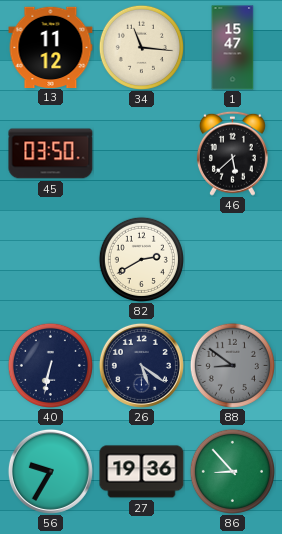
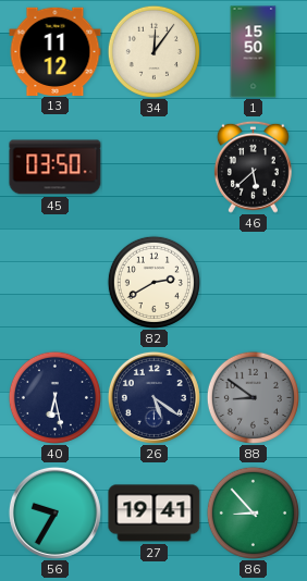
34: 11:16 -> 12:06
1: 15:47 -> 15:50
40: 6:32 -> 6:28
27: 19:36 -> 19:41
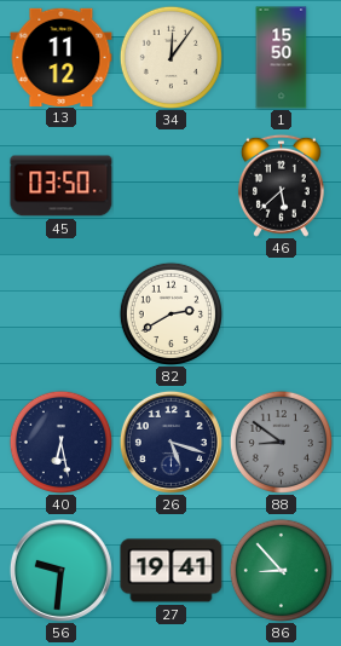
26: 5:21 -> 5:18
56: 9:35 -> 9:31
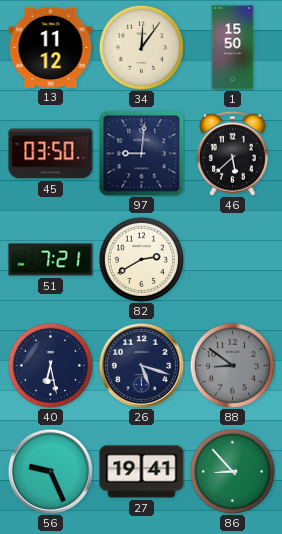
97: none -> 9:01
51: none -> 7:21
56: 9:31 -> 9:26
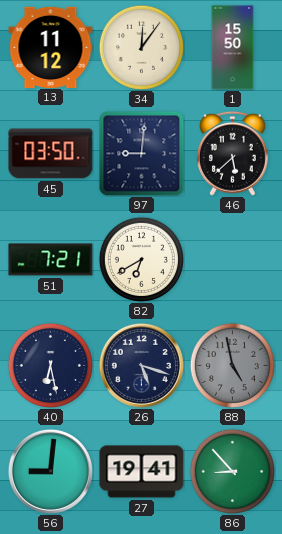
82: 2:40 -> 6:40
88: 8:51 -> 4:58
56: 9:26 -> 9:01
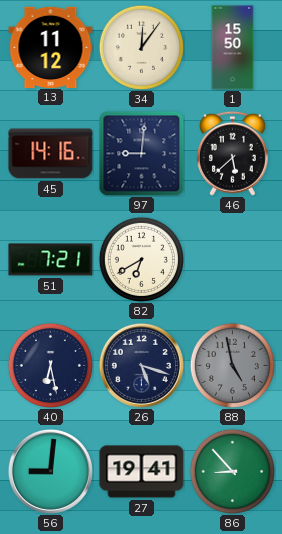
45: 03:50 -> 14:16
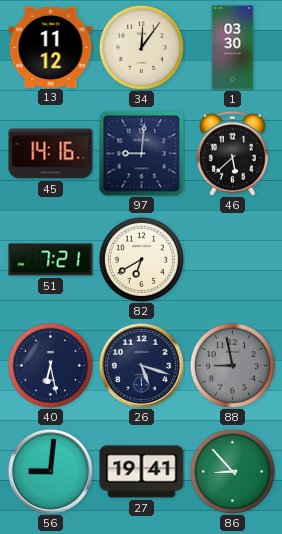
1: 15:50 -> 03:30
88: 4:58 -> 8:58
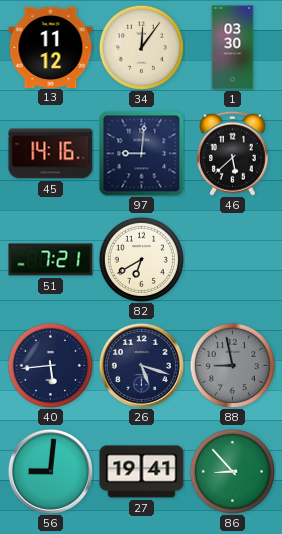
40: 6:28 -> 5:44
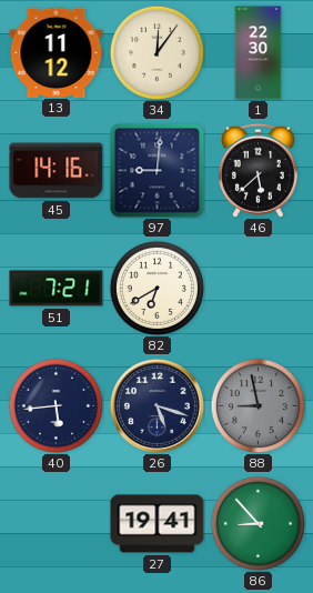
1: 03:30 -> 22:30
56: 9:01 -> none
